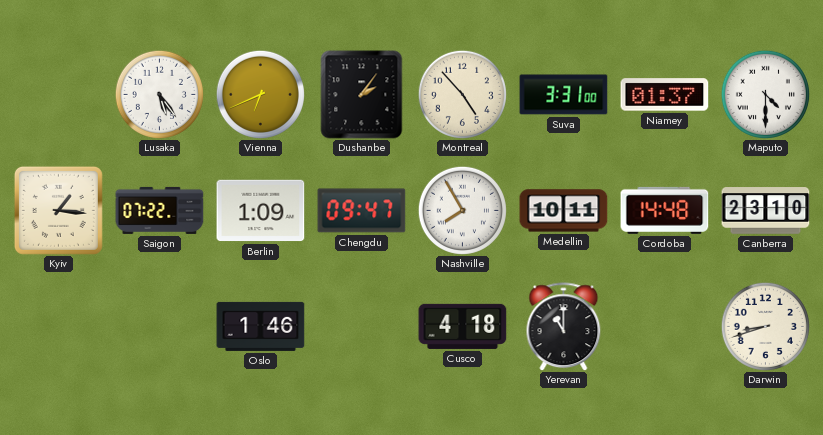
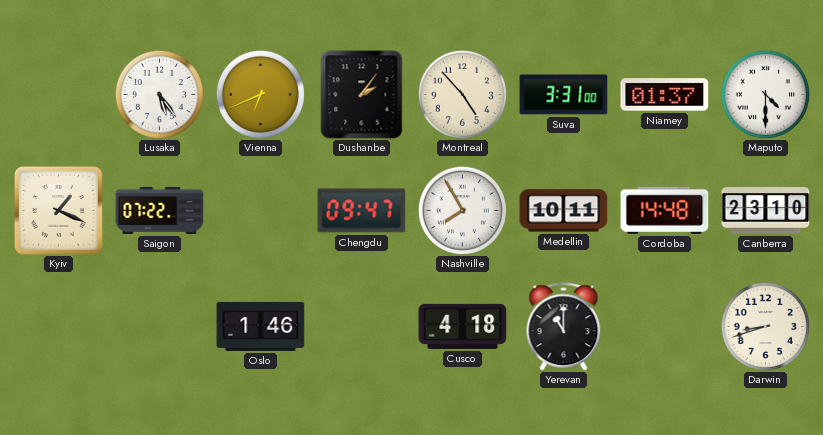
Kyiv: 1:16 -> 1:19
Berlin: 1:09 -> none
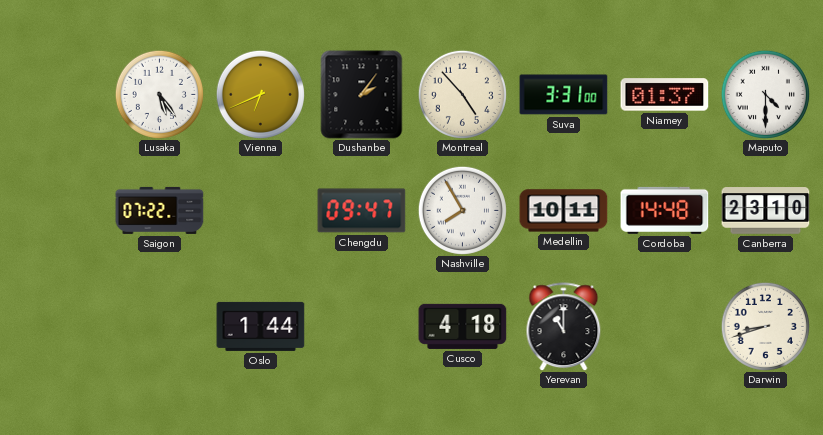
Kyiv: 1:19 -> none
Oslo: 1:46 -> 1:44
